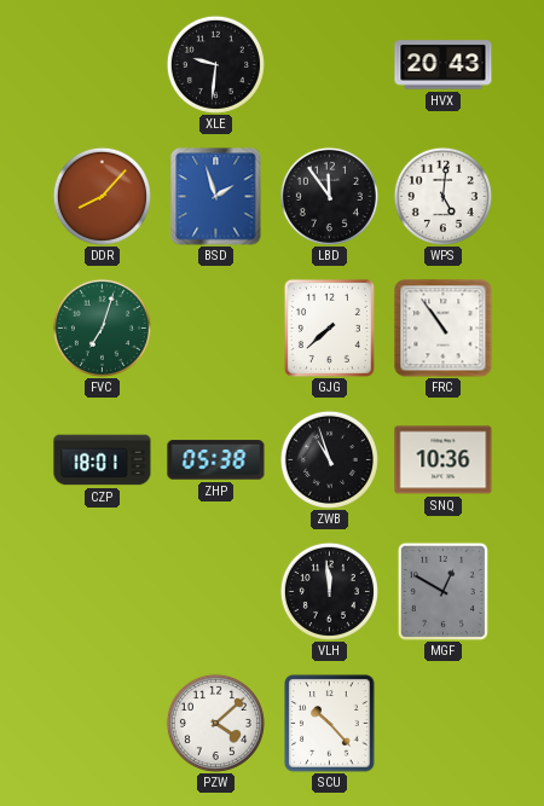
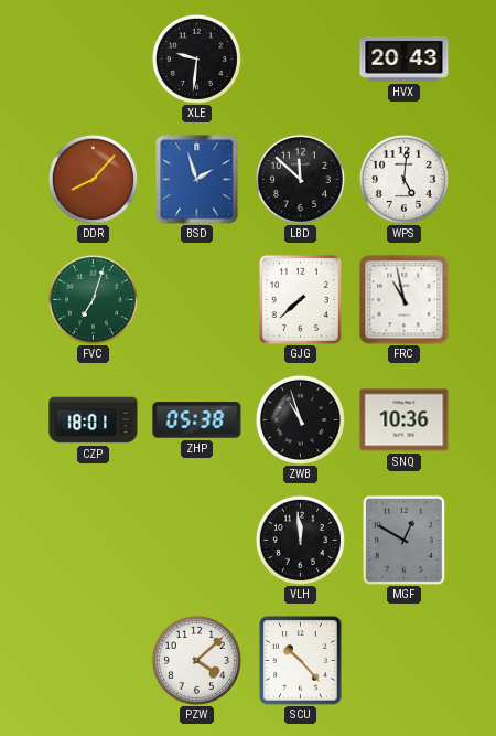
LBD: 11:54 -> 11:52
FRC: 10:54 -> 10:58
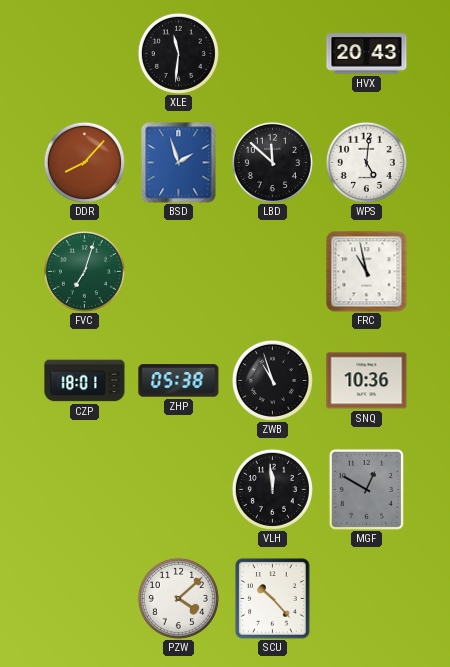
XLE: 9:31 -> 11:31
GJG: 7:38 -> none
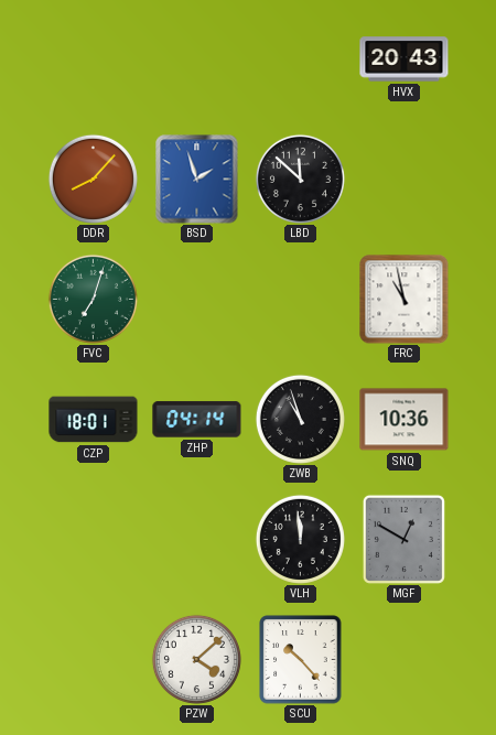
XLE: 11:31 -> none
WPS: 5:01 -> none
ZHP: 05:38 -> 04:14
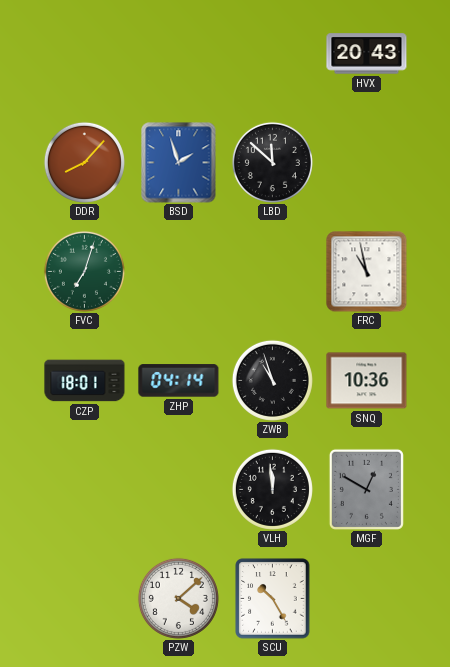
SCU: 10:23 -> 10:25
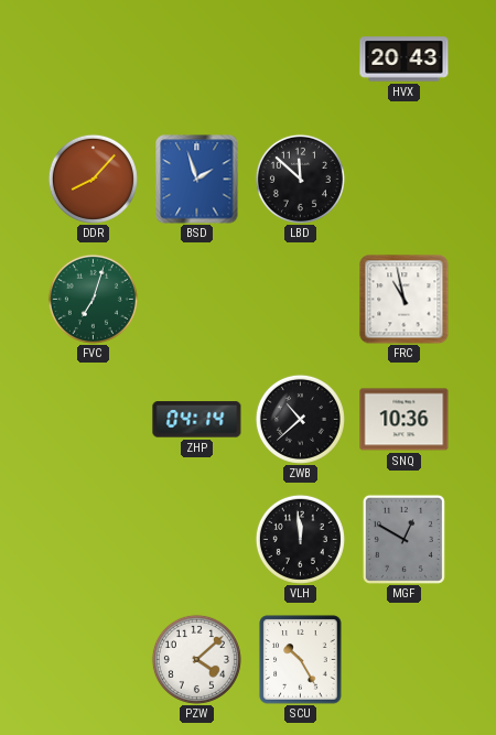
CZP: 18:01 -> none
ZWB: 10:57 -> 10:38
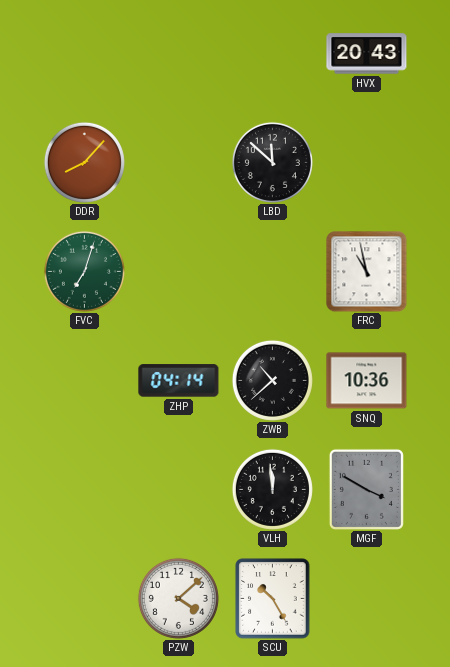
BSD: 1:57 -> none
MGF: 12:50 -> 3:50
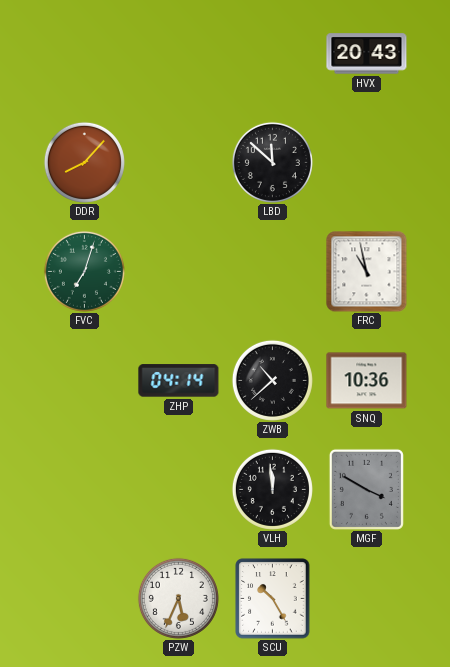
PZW: 4:08 -> 5:34
